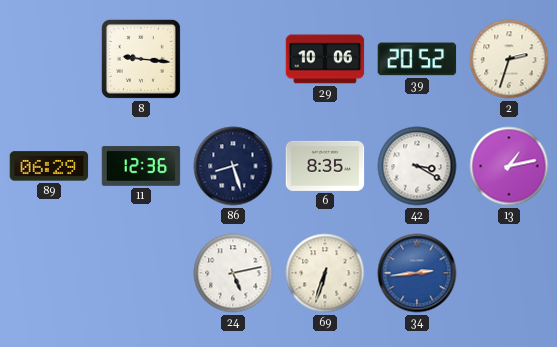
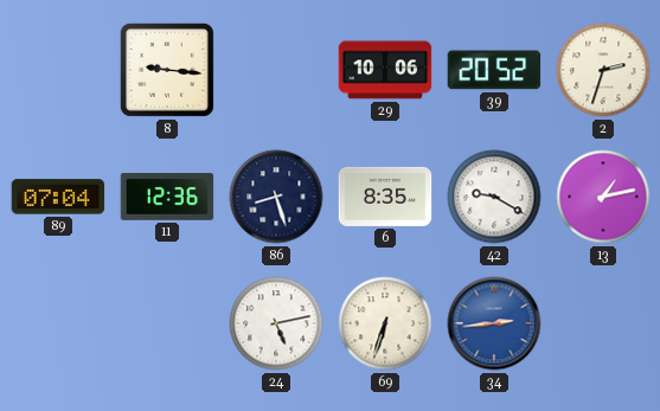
89: 06:29 -> 07:04
42: 3:20 -> 9:20
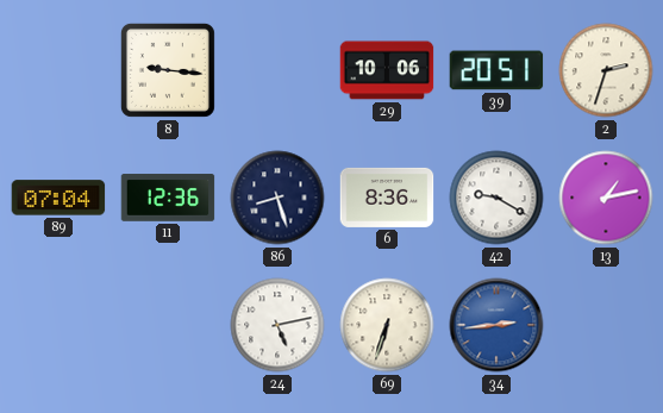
39: 20:52 -> 20:51
6: 8:35 -> 8:36
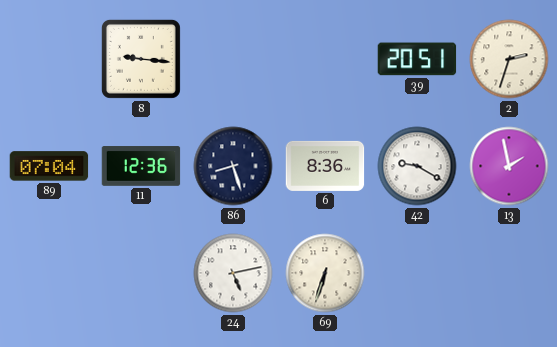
29: 10:06 -> none
13: 1:13 -> 1:58
34: 2:44 -> none
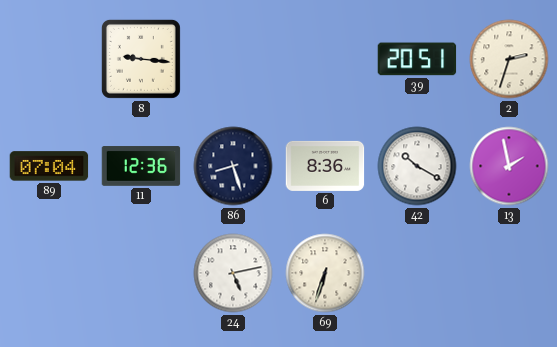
42: 9:20 -> 10:20
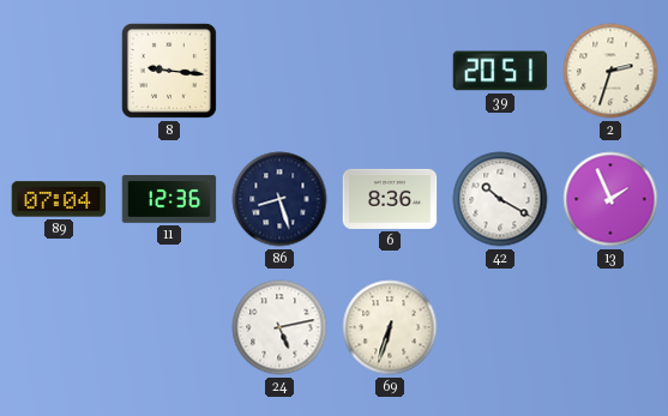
13: 1:58 -> 1:56
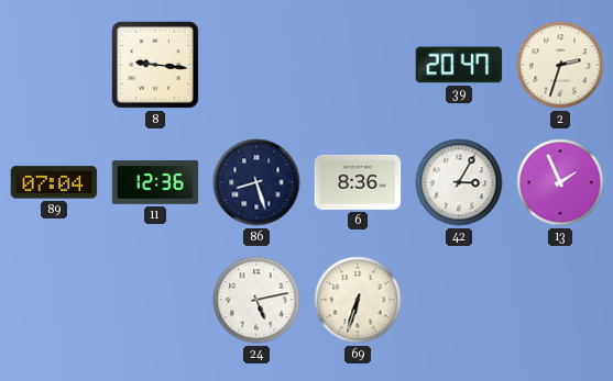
39: 20:51 -> 20:47
42: 10:20 -> 3:05
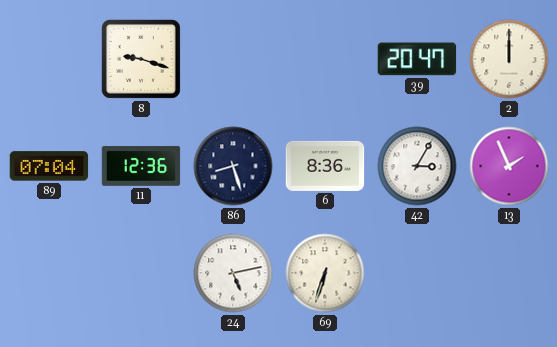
8: 9:16 -> 9:18
2: 2:33 -> 12:00
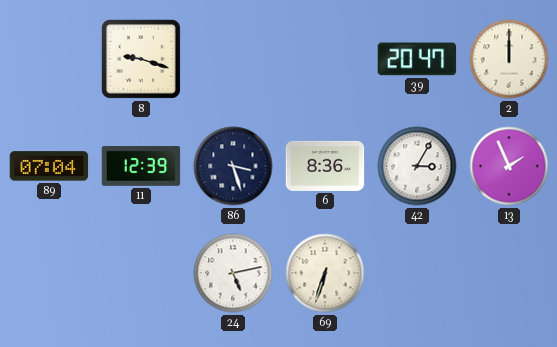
11: 12:36 -> 12:39
86: 8:27 -> 3:27
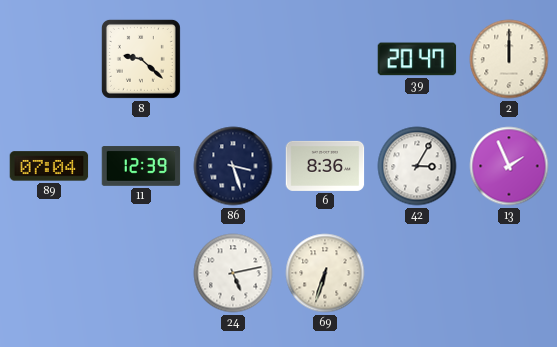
8: 9:18 -> 9:22
